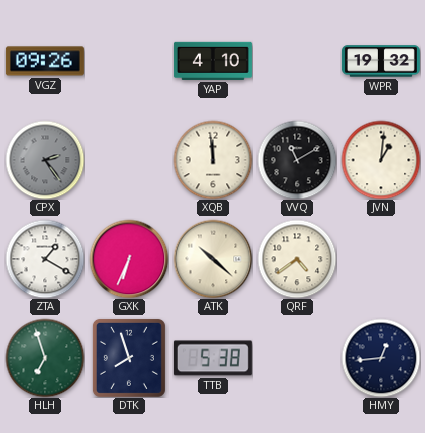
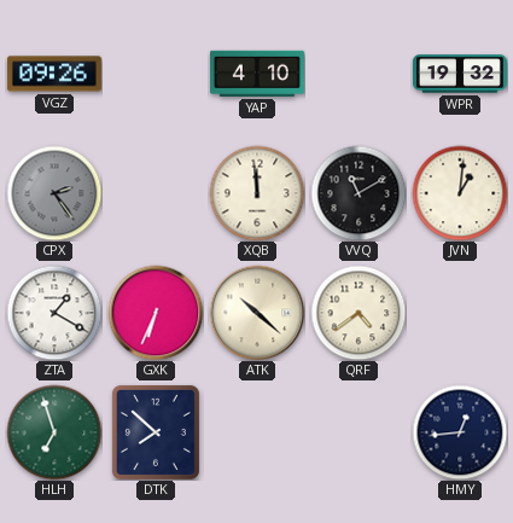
DTK: 7:57 -> 7:52
TTB: 5:38 -> none
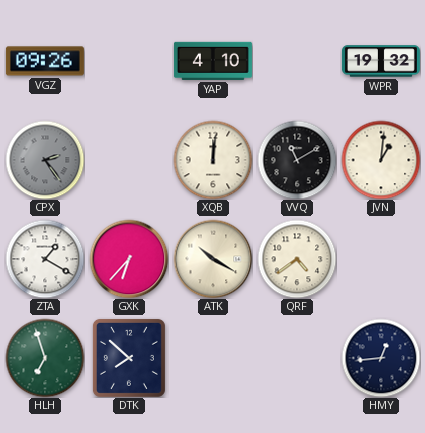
XQB: 11:59 -> 12:01
GXK: 6:34 -> 6:37
ATK: 10:22 -> 10:20
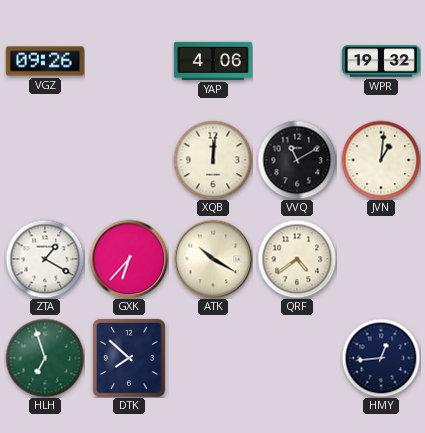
YAP: 4:10 -> 4:06
CPX: 2:24 -> none
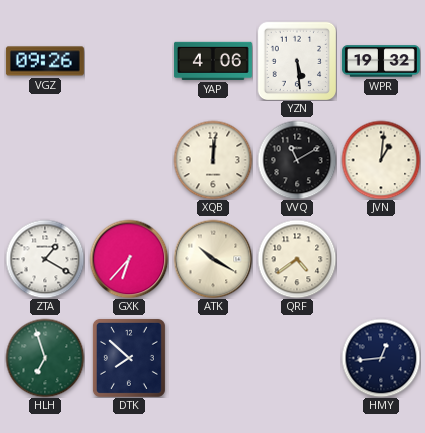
YZN: none -> 5:29
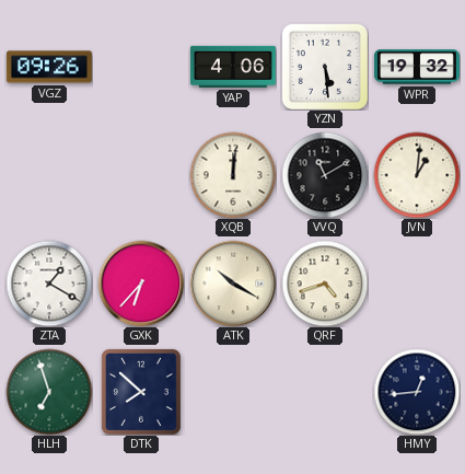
QRF: 4:39 -> 4:42
